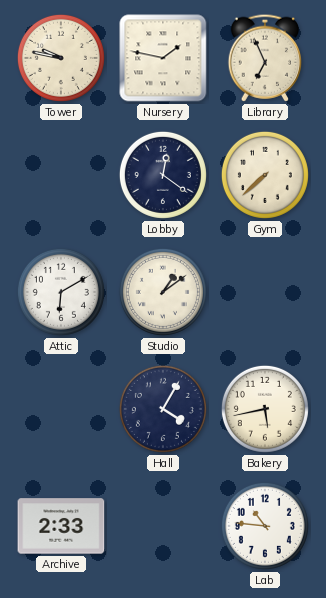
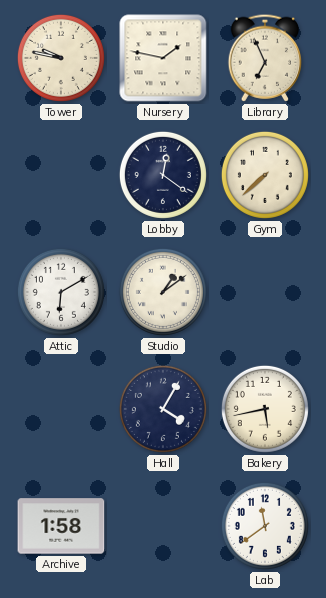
Archive: 2:33 -> 1:58
Lab: 10:46 -> 11:39
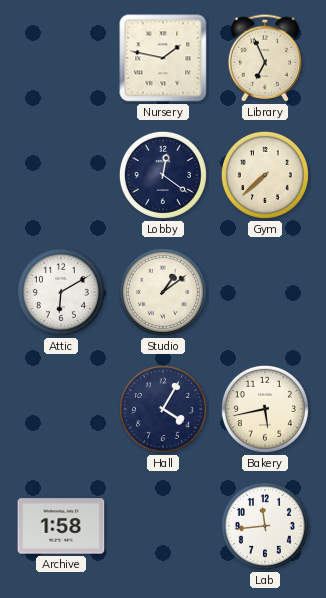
Tower: 9:47 -> none
Lab: 11:39 -> 11:44
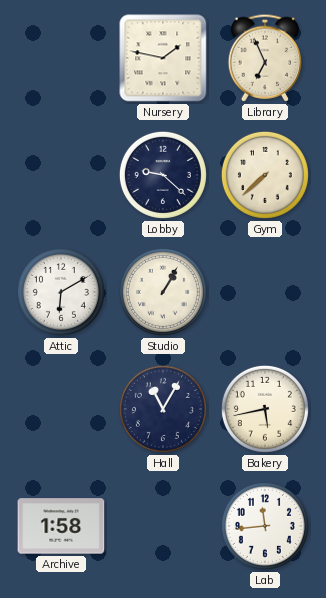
Lobby: 12:21 -> 9:22
Studio: 1:09 -> 1:05
Hall: 4:05 -> 11:05
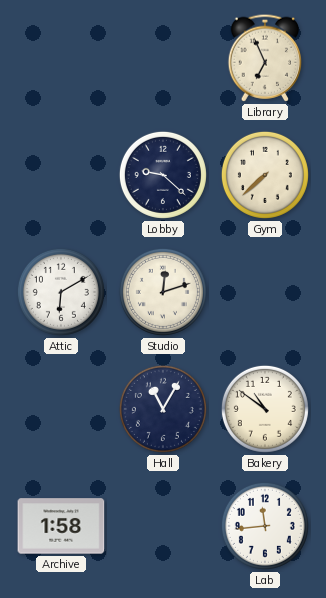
Nursery: 1:47 -> none
Studio: 1:05 -> 12:12
Bakery: 5:43 -> 10:51
